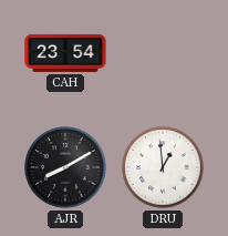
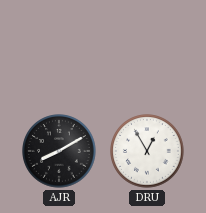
CAH: 23:54 -> none
DRU: 12:59 -> 12:55
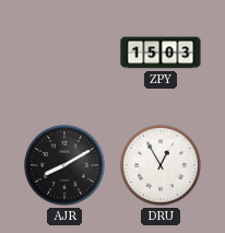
ZPY: none -> 15:03
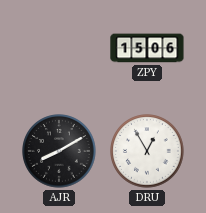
ZPY: 15:03 -> 15:06
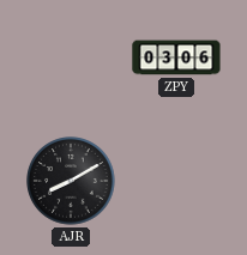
ZPY: 15:06 -> 03:06
DRU: 12:55 -> none
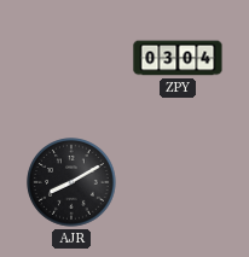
ZPY: 03:06 -> 03:04
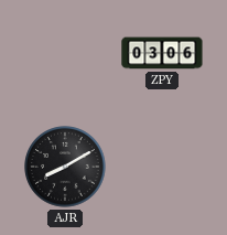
ZPY: 03:04 -> 03:06
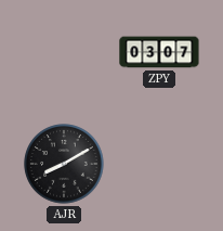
ZPY: 03:06 -> 03:07
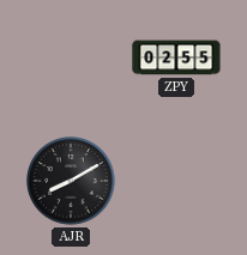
ZPY: 03:07 -> 02:55
